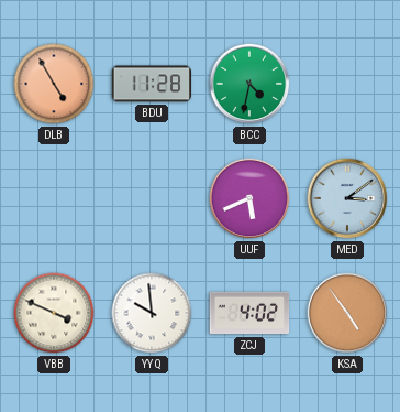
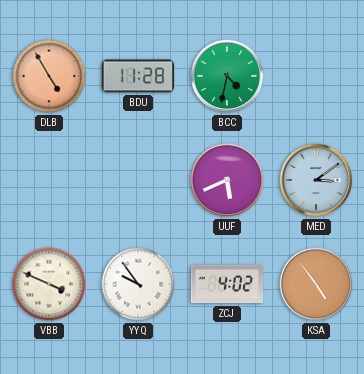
YYQ: 9:59 -> 9:54
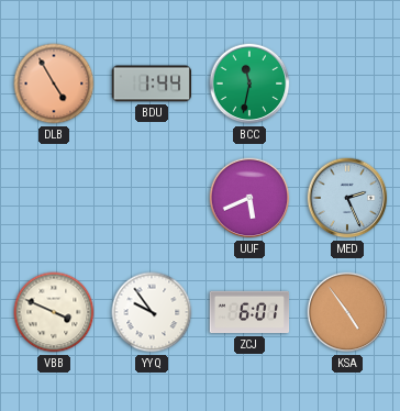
BDU: 11:28 -> 1:44
BCC: 4:32 -> 11:32
MED: 3:09 -> 2:26
ZCJ: 4:02 -> 6:01
